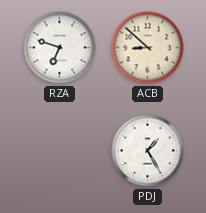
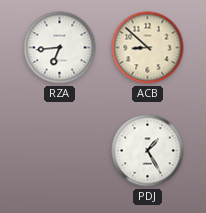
RZA: 6:48 -> 6:44
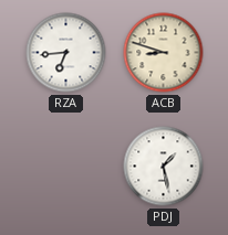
ACB: 8:52 -> 8:48
PDJ: 1:25 -> 1:28
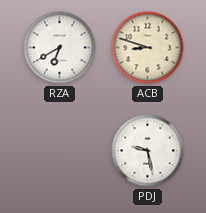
RZA: 6:44 -> 6:40
PDJ: 1:28 -> 9:28
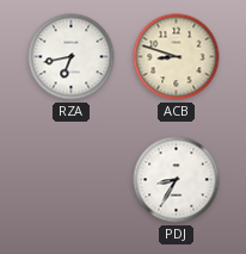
RZA: 6:40 -> 6:43
PDJ: 9:28 -> 8:35
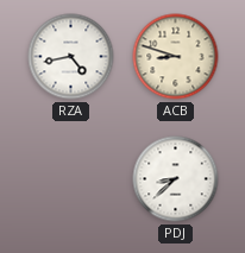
RZA: 6:43 -> 4:43
PDJ: 8:35 -> 8:38
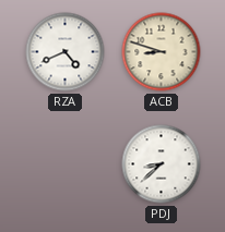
RZA: 4:43 -> 4:41
